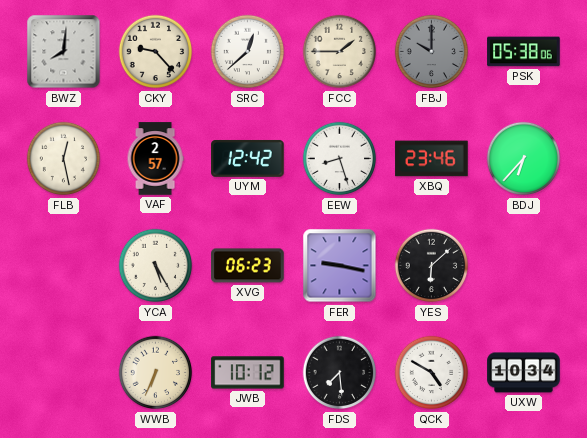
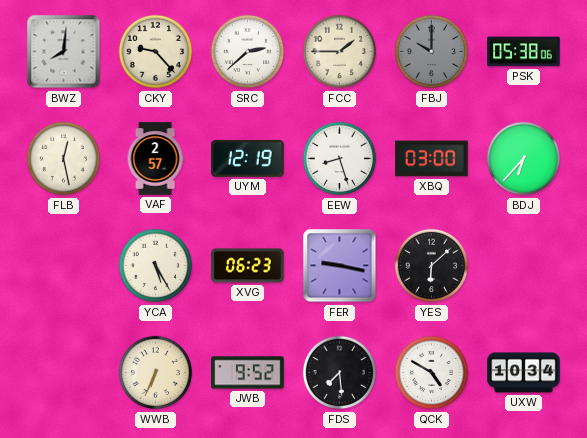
SRC: 12:38 -> 2:38
UYM: 12:42 -> 12:19
XBQ: 23:46 -> 03:00
JWB: 10:12 -> 9:52
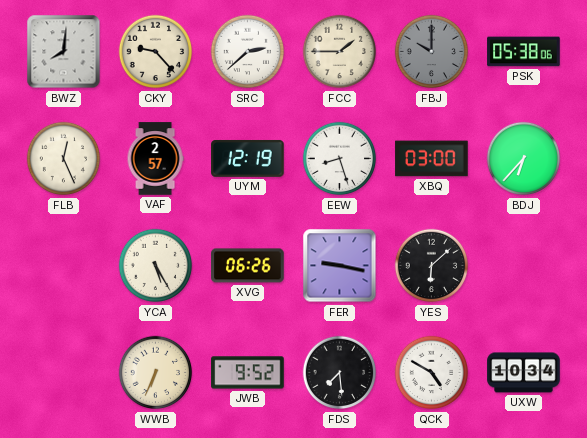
FLB: 12:28 -> 12:26
XVG: 06:23 -> 06:26
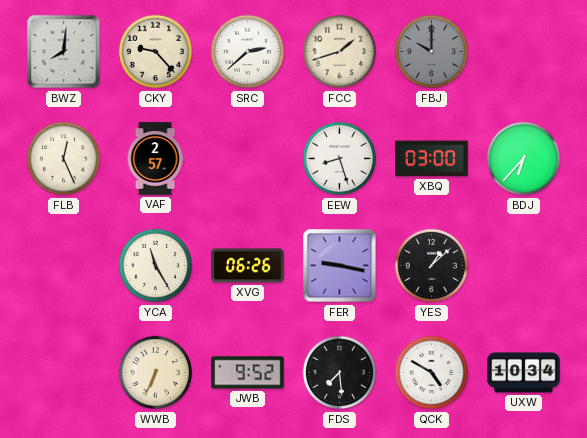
FCC: 1:45 -> 1:42
PSK: 05:38 -> none
UYM: 12:19 -> none
YCA: 5:25 -> 11:25
YES: 6:08 -> 1:08
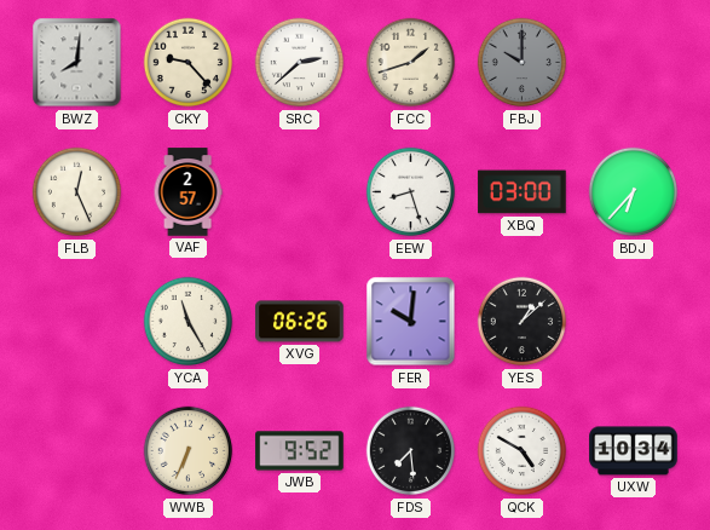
FER: 9:17 -> 10:01
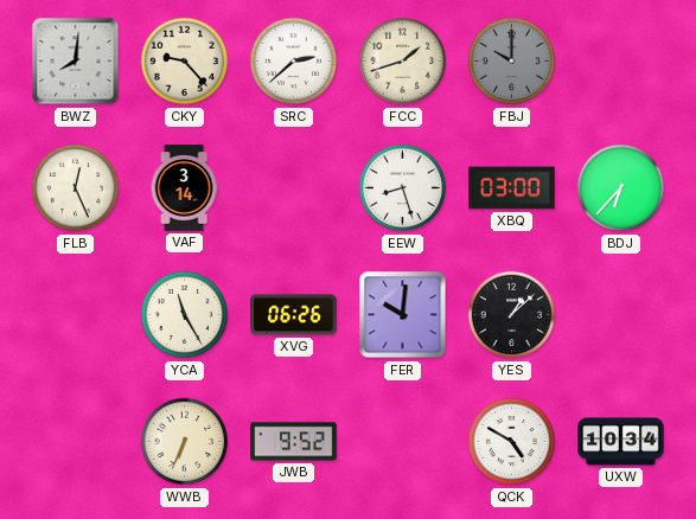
VAF: 2:57 -> 3:14
FDS: 7:29 -> none
